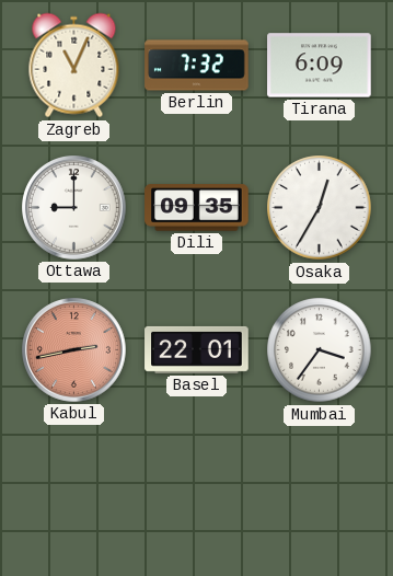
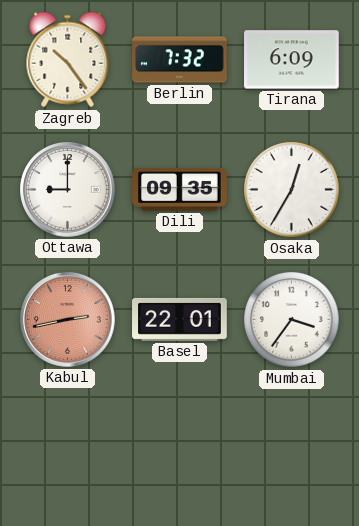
Zagreb: 11:04 -> 10:24
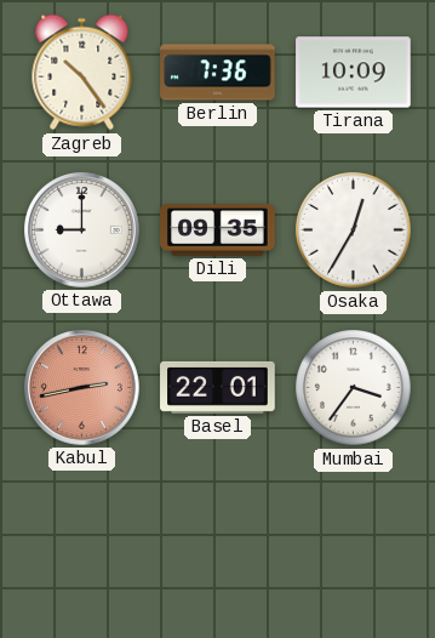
Berlin: 7:32 -> 7:36
Tirana: 6:09 -> 10:09
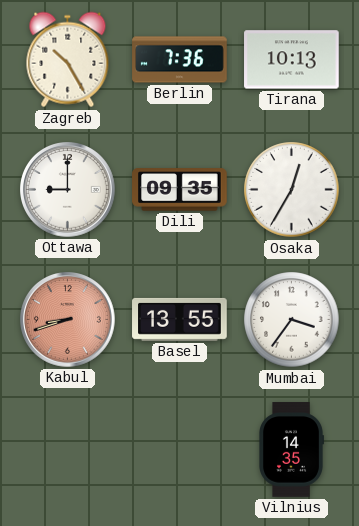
Zagreb: 10:24 -> 10:25
Tirana: 10:09 -> 10:13
Kabul: 2:43 -> 8:42
Basel: 22:01 -> 13:55
Vilnius: none -> 14:35
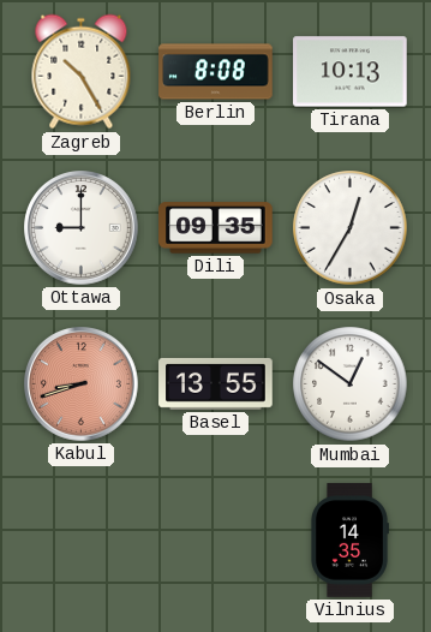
Berlin: 7:36 -> 8:08
Mumbai: 3:36 -> 12:51
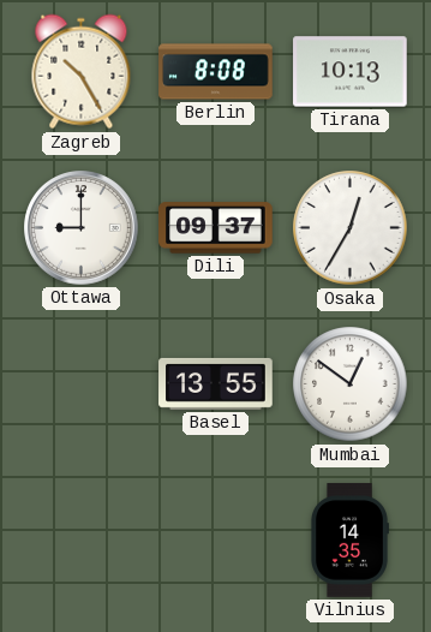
Dili: 09:35 -> 09:37
Kabul: 8:42 -> none
